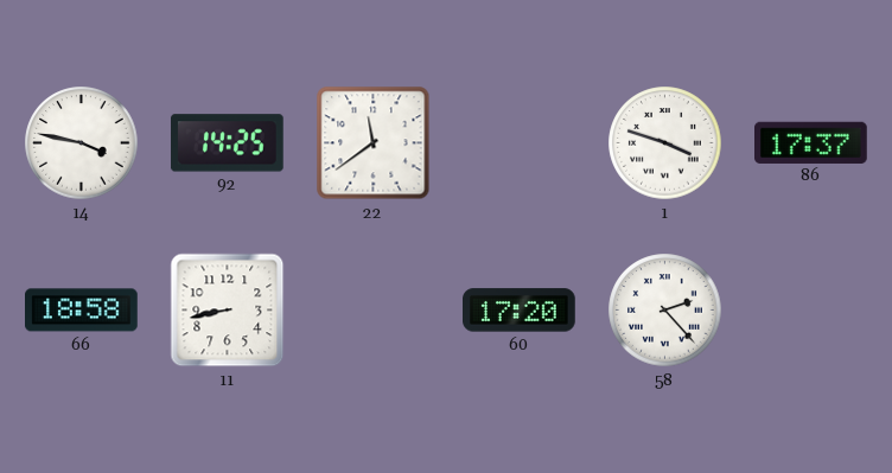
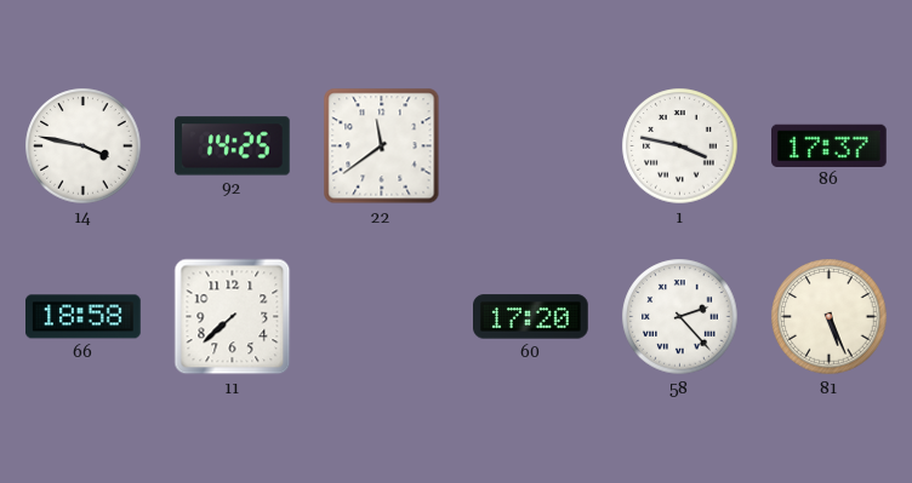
1: 3:48 -> 3:47
11: 8:43 -> 7:38
81: none -> 5:26
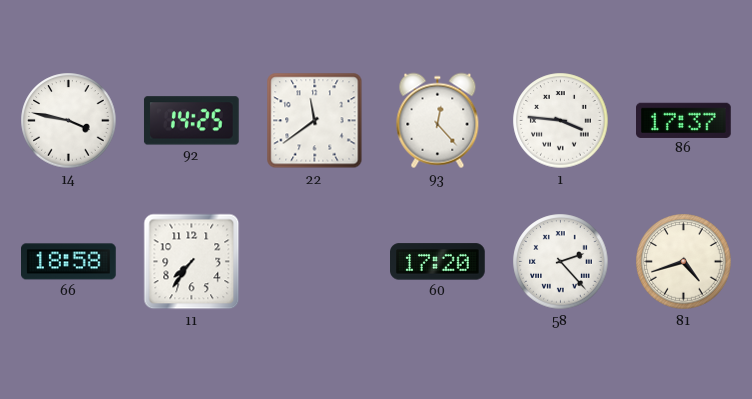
93: none -> 12:23
1: 3:47 -> 3:46
11: 7:38 -> 7:36
81: 5:26 -> 4:42
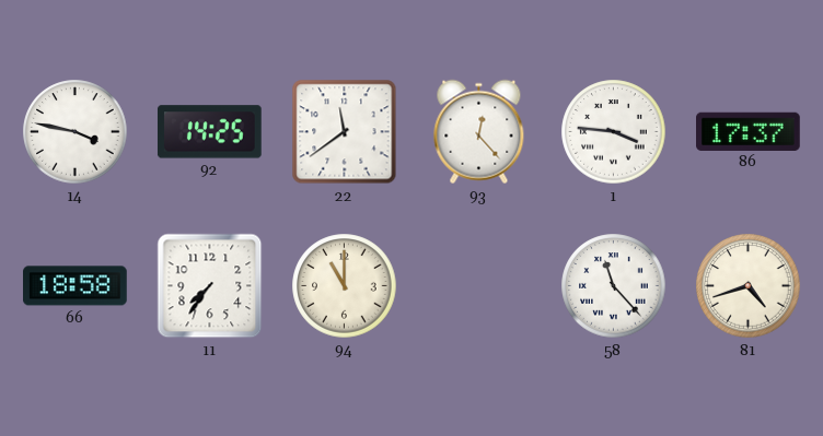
94: none -> 11:00
60: 17:20 -> none
58: 2:23 -> 11:23
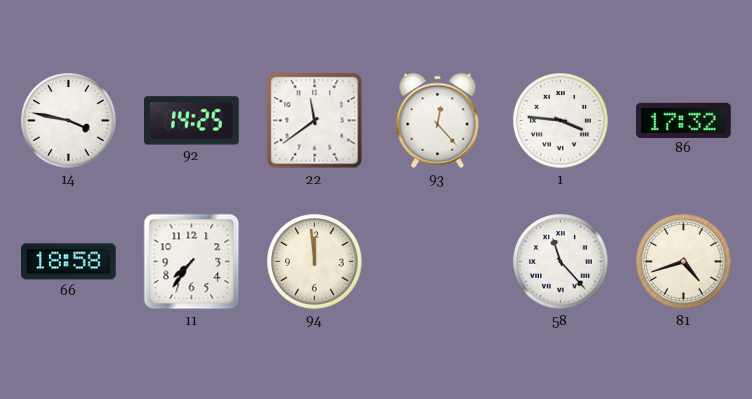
86: 17:37 -> 17:32
94: 11:00 -> 11:59
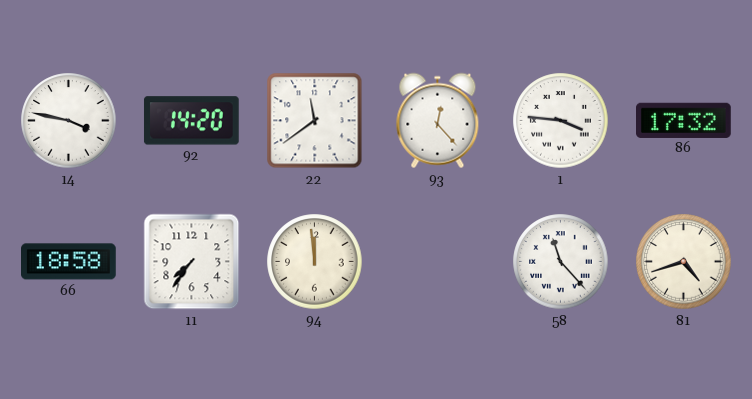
92: 14:25 -> 14:20
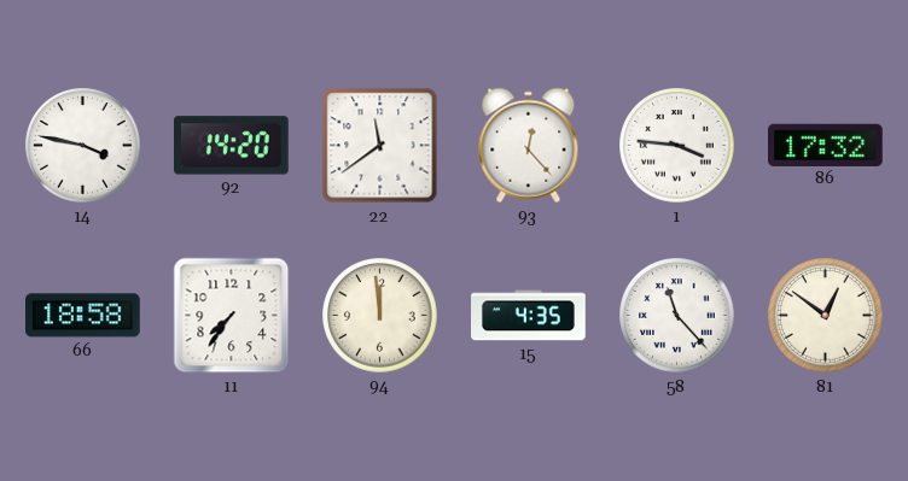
15: none -> 4:35
81: 4:42 -> 12:51
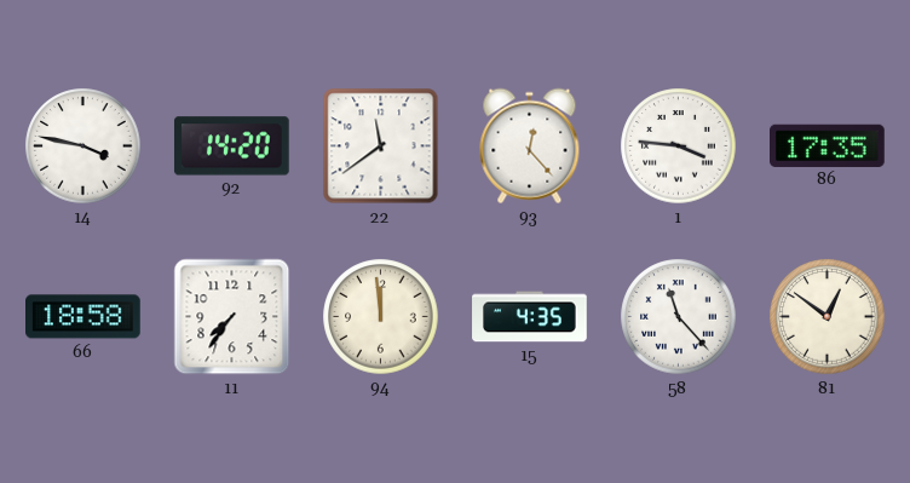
86: 17:32 -> 17:35
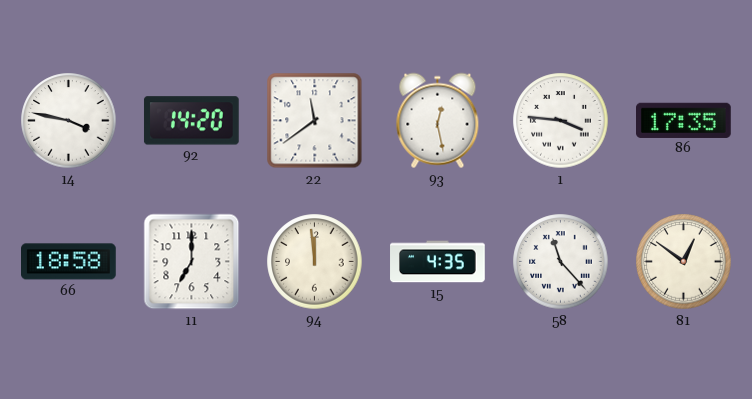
93: 12:23 -> 12:28
11: 7:36 -> 7:00
